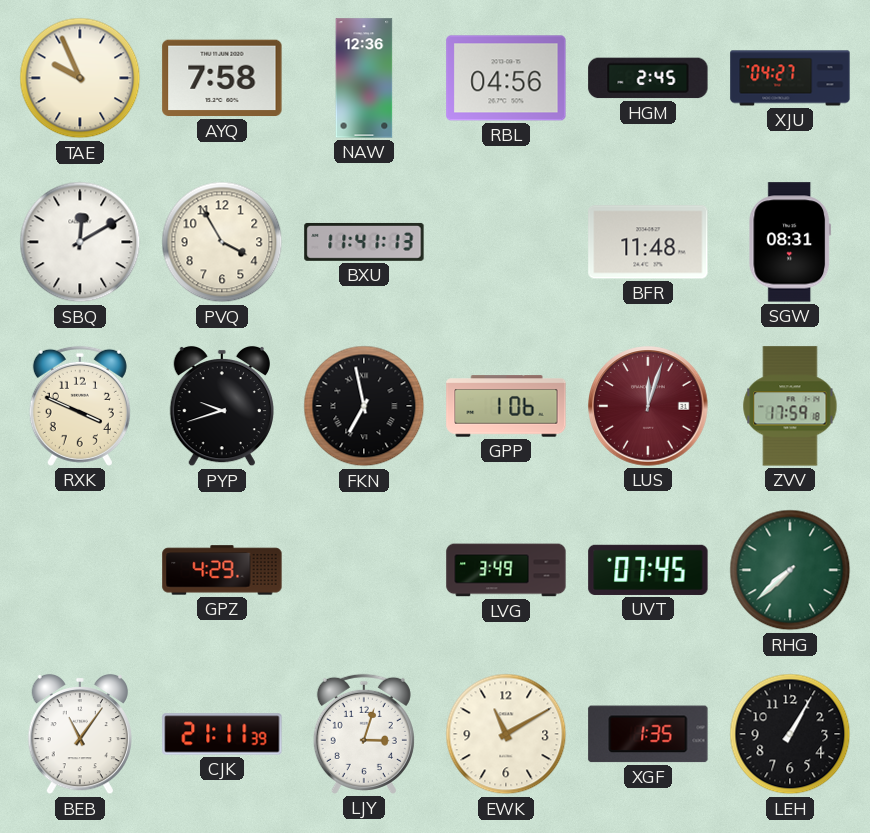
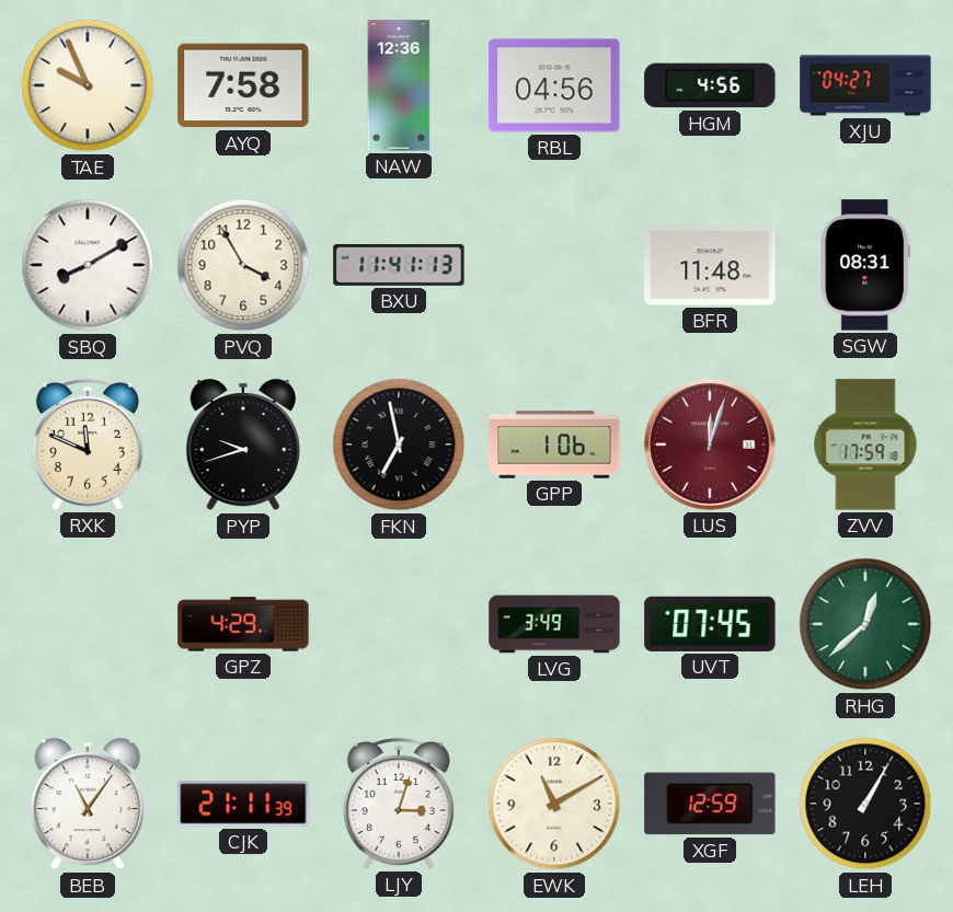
HGM: 2:45 -> 4:56
SBQ: 12:10 -> 8:10
RXK: 3:49 -> 11:49
RHG: 7:38 -> 12:38
XGF: 1:35 -> 12:59
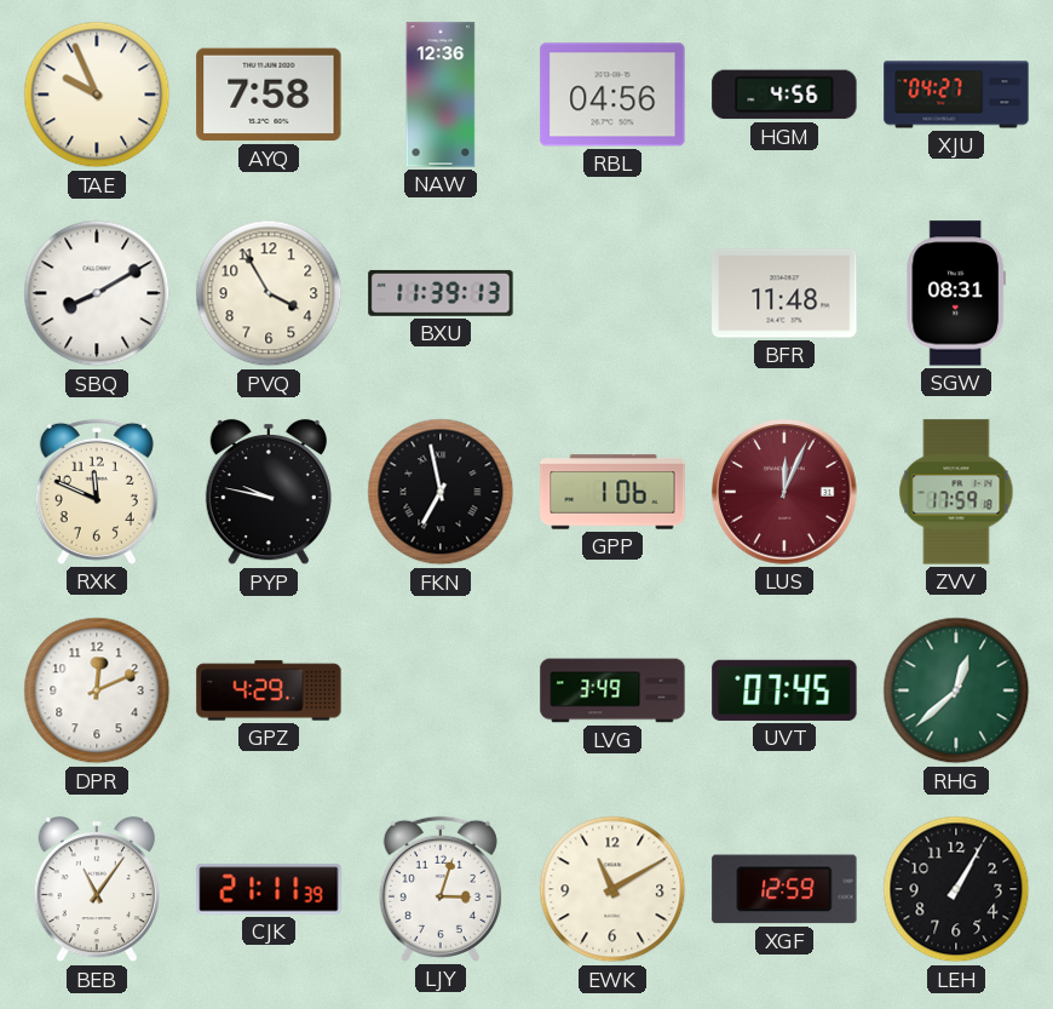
BXU: 11:41 -> 11:39
PYP: 9:42 -> 9:47
LUS: 12:03 -> 12:04
DPR: none -> 12:11
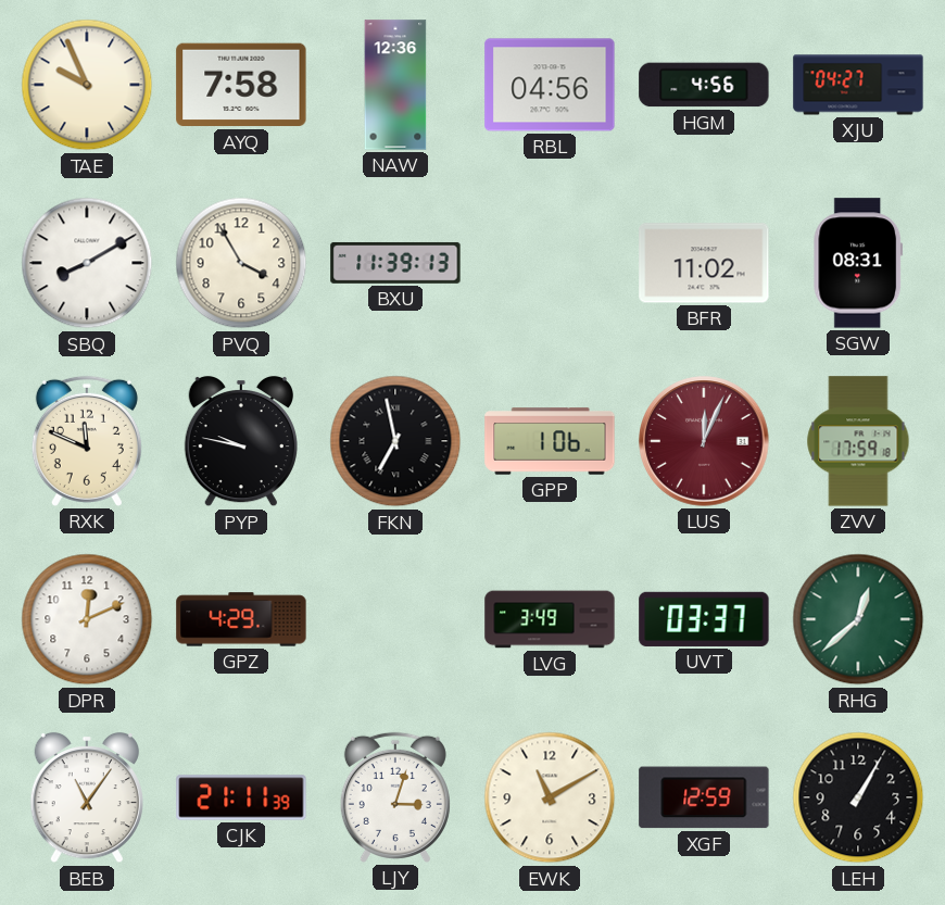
BFR: 11:48 -> 11:02
UVT: 07:45 -> 03:37
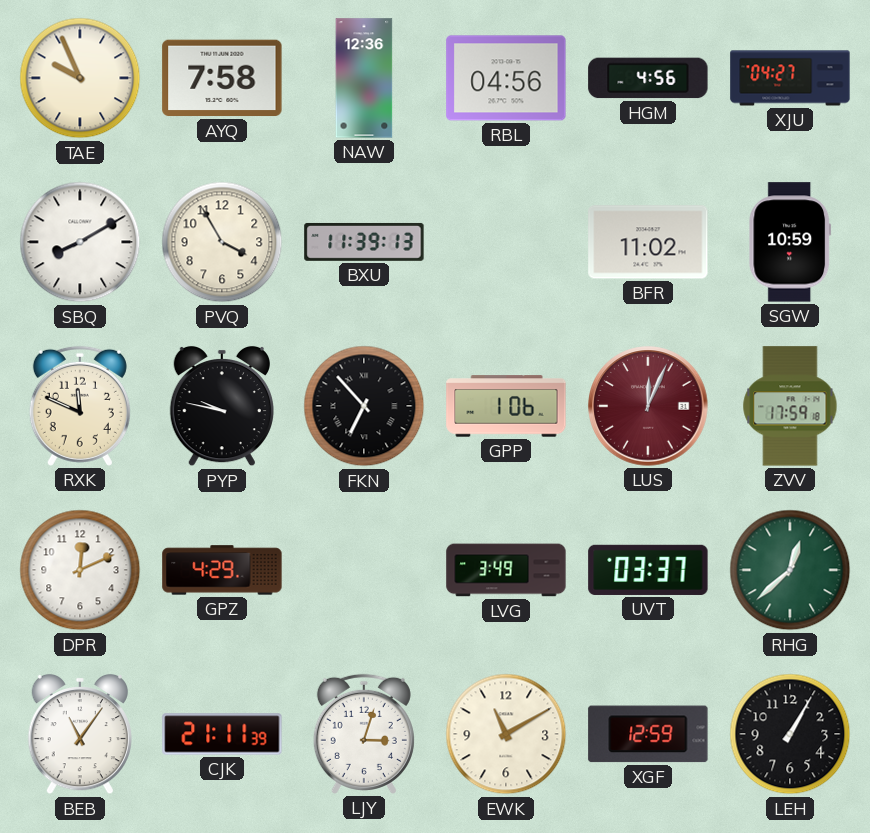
SGW: 08:31 -> 10:59
FKN: 6:58 -> 6:53
